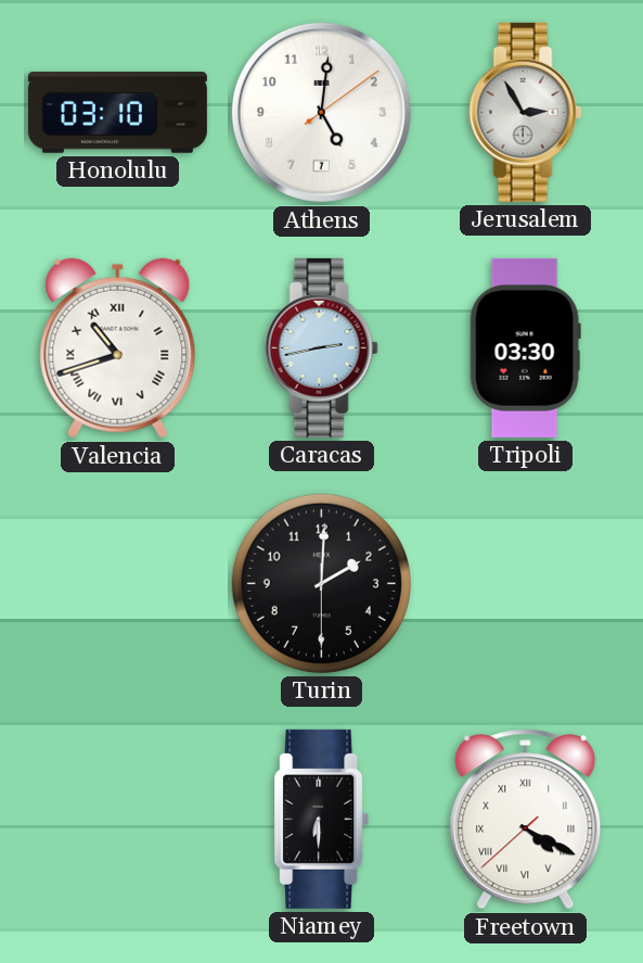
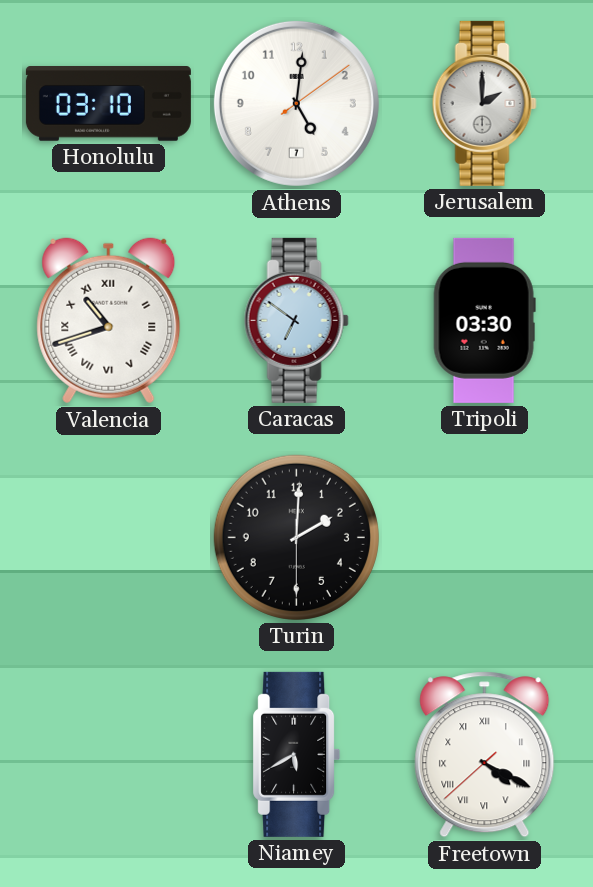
Jerusalem: 2:55 -> 2:00
Caracas: 2:43 -> 6:51
Niamey: 6:30 -> 5:40
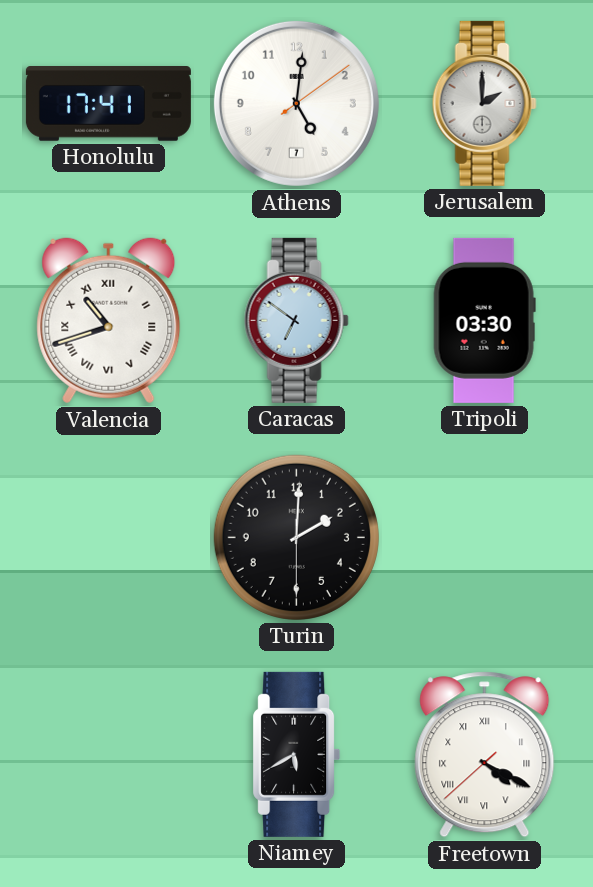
Honolulu: 03:10 -> 17:41
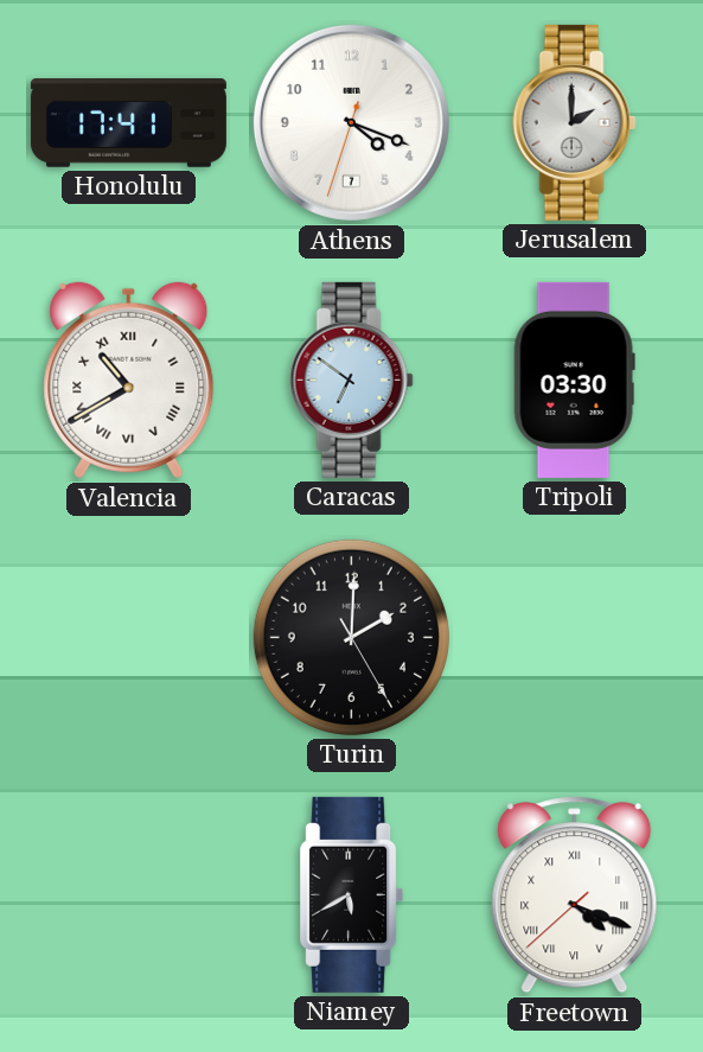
Athens: 5:01 -> 4:18
Valencia: 10:42 -> 10:40
Turin: 2:00:30 -> 2:00:25
Freetown: 4:19 -> 4:18
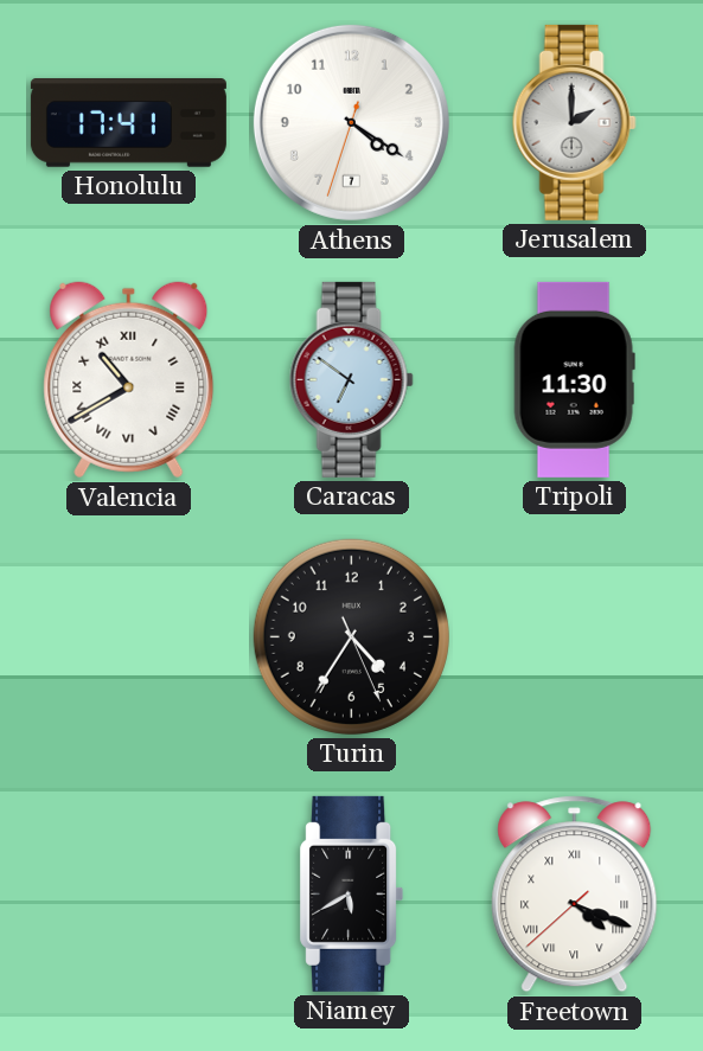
Athens: 4:18 -> 4:20
Tripoli: 03:30 -> 11:30
Turin: 2:00 -> 4:35
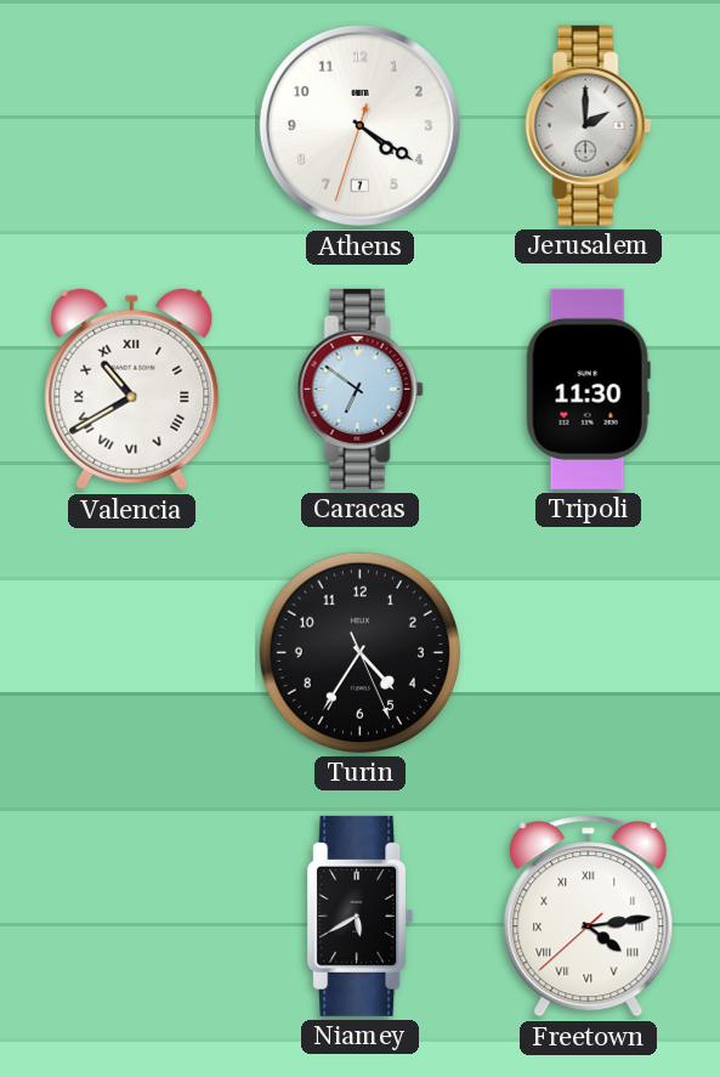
Honolulu: 17:41 -> none
Freetown: 4:18 -> 4:13
